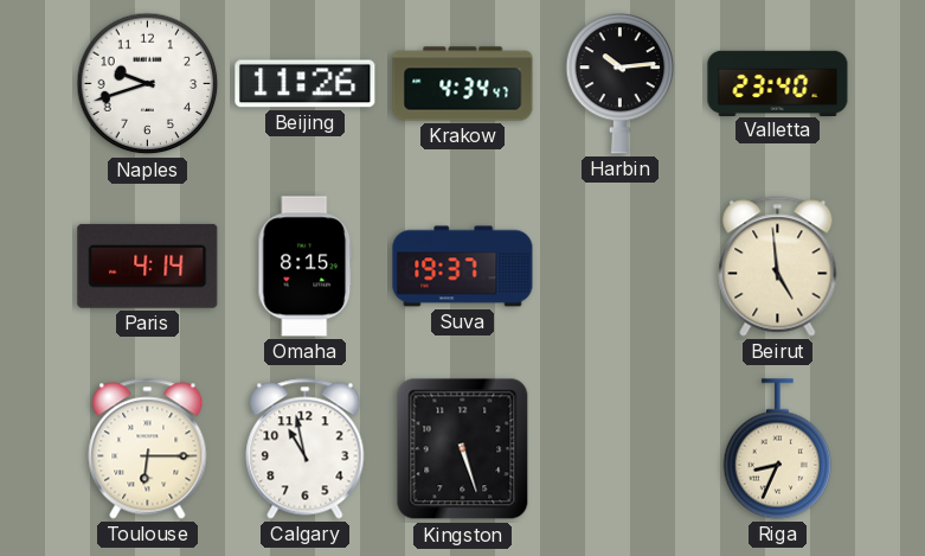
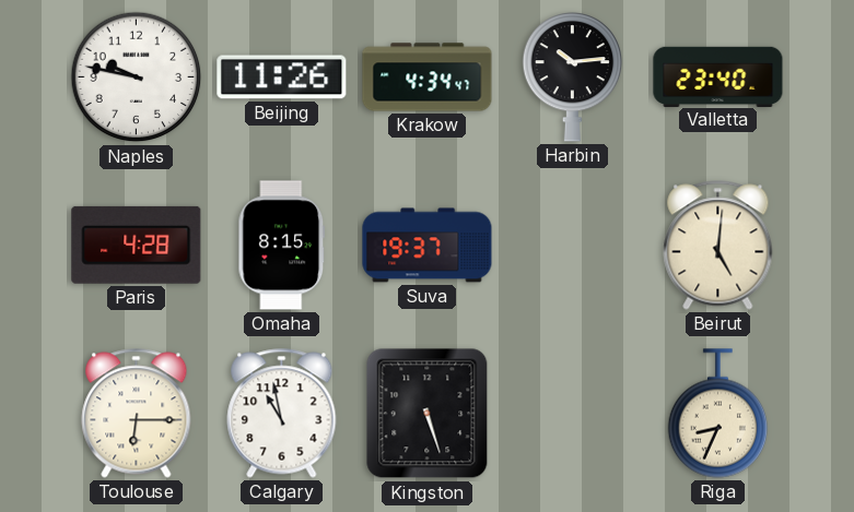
Naples: 9:42 -> 9:47
Paris: 4:14 -> 4:28
Beirut: 4:59 -> 5:01
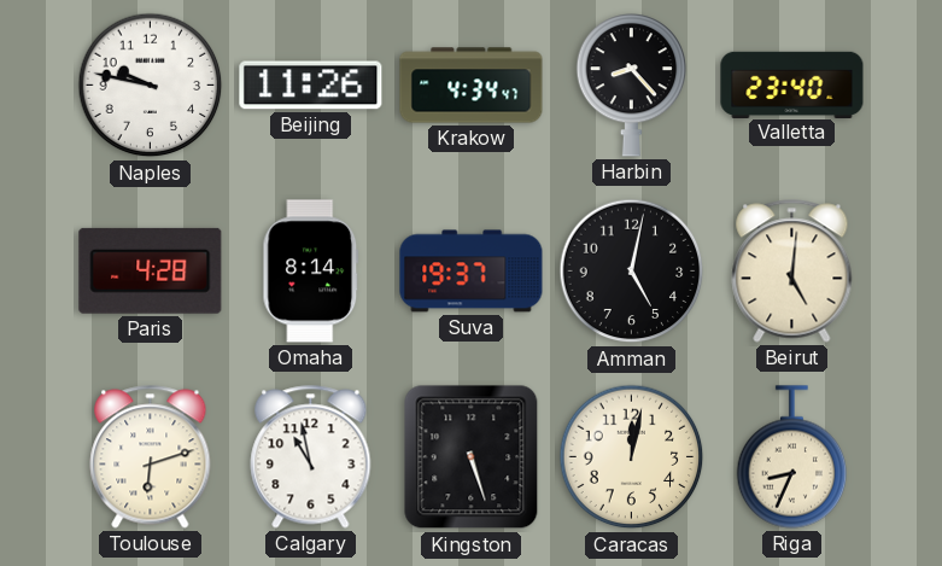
Harbin: 10:14 -> 8:23
Omaha: 8:15 -> 8:14
Amman: none -> 5:02
Toulouse: 6:15 -> 6:12
Caracas: none -> 12:02
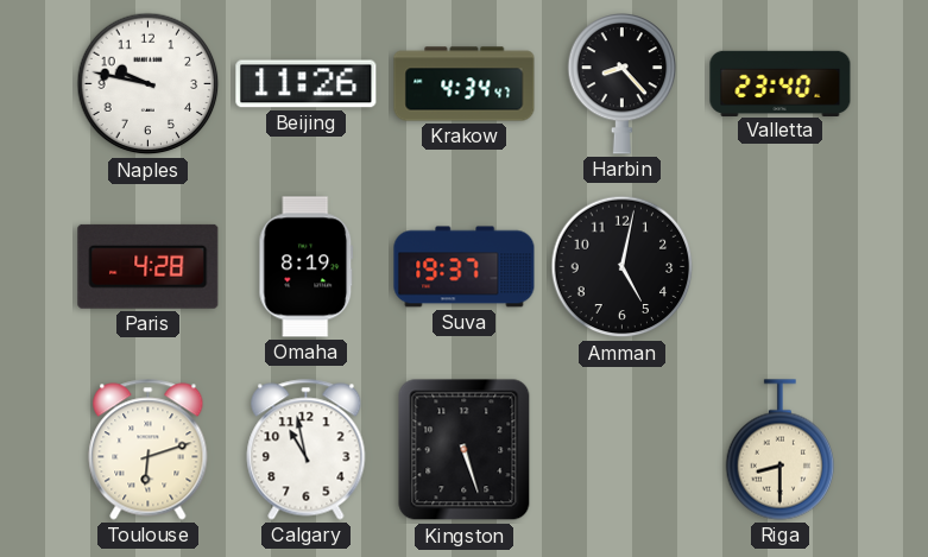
Omaha: 8:14 -> 8:19
Beirut: 5:01 -> none
Caracas: 12:02 -> none
Riga: 8:34 -> 8:30
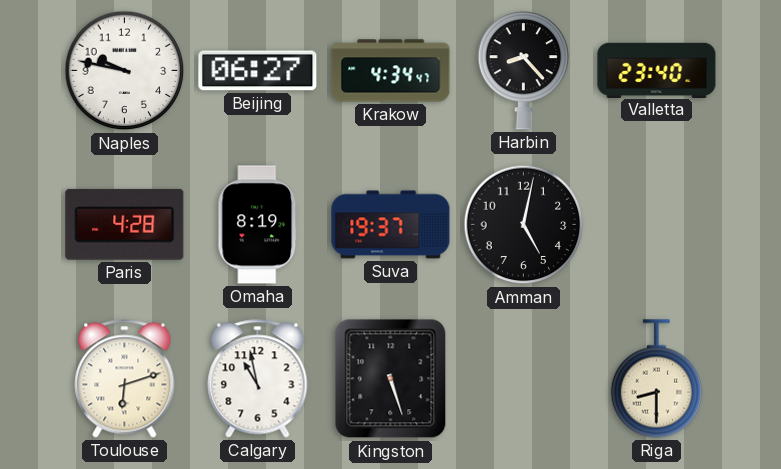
Beijing: 11:26 -> 06:27
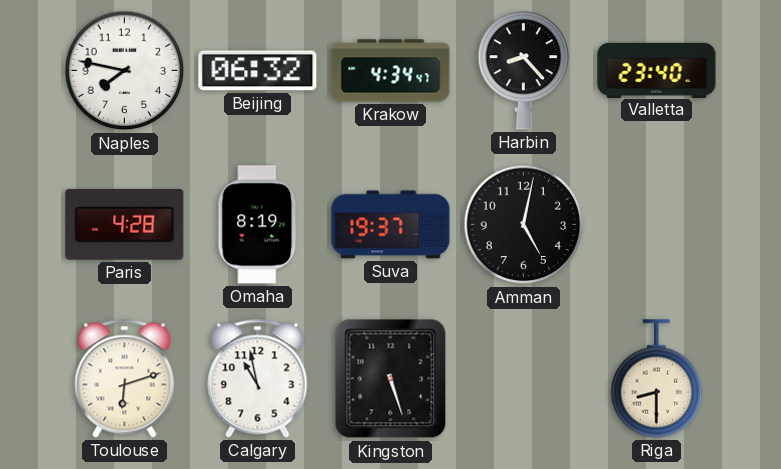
Naples: 9:47 -> 7:47
Beijing: 06:27 -> 06:32
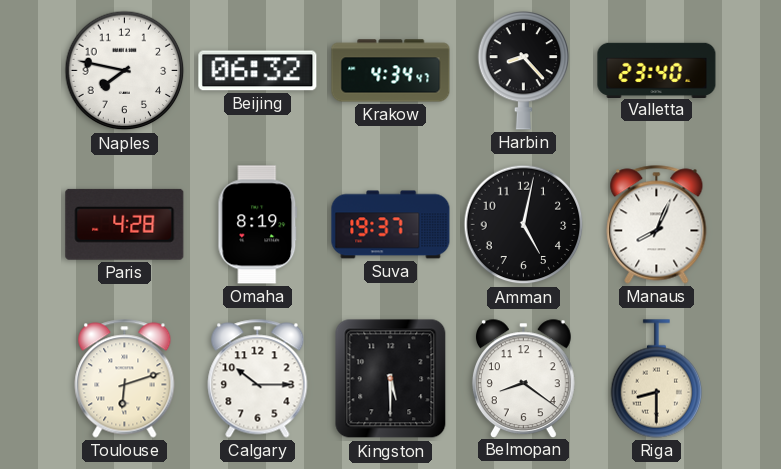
Manaus: none -> 8:04
Calgary: 10:58 -> 10:15
Kingston: 5:27 -> 5:30
Belmopan: none -> 8:21
